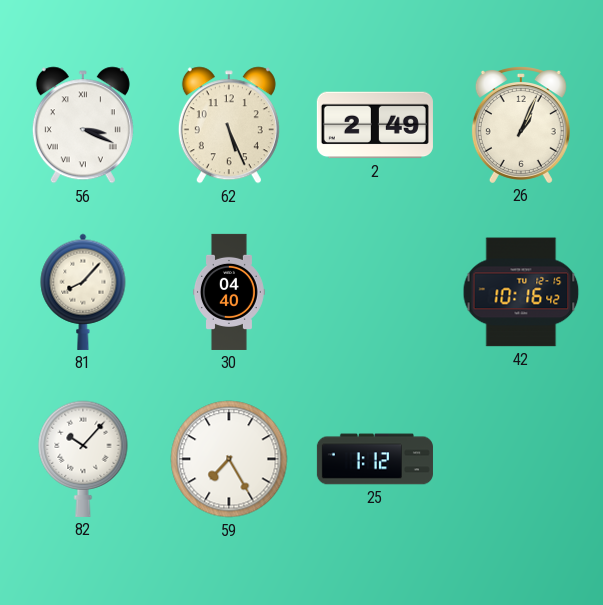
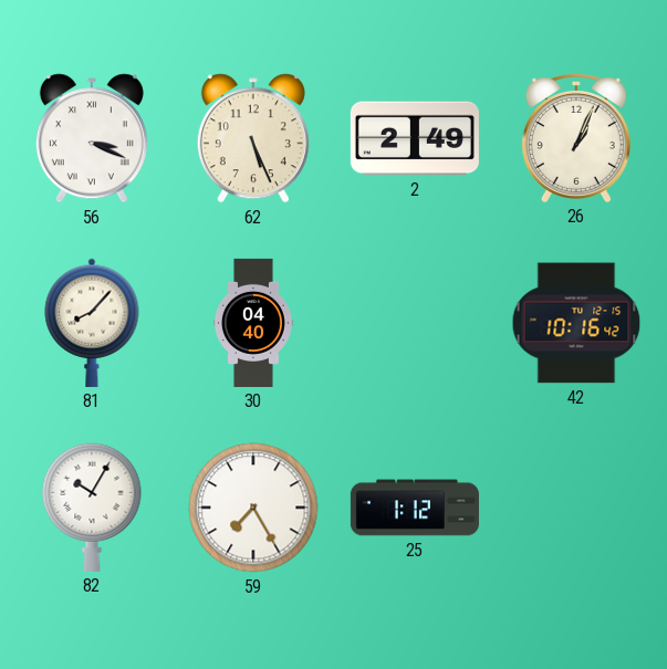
82: 10:07 -> 10:05
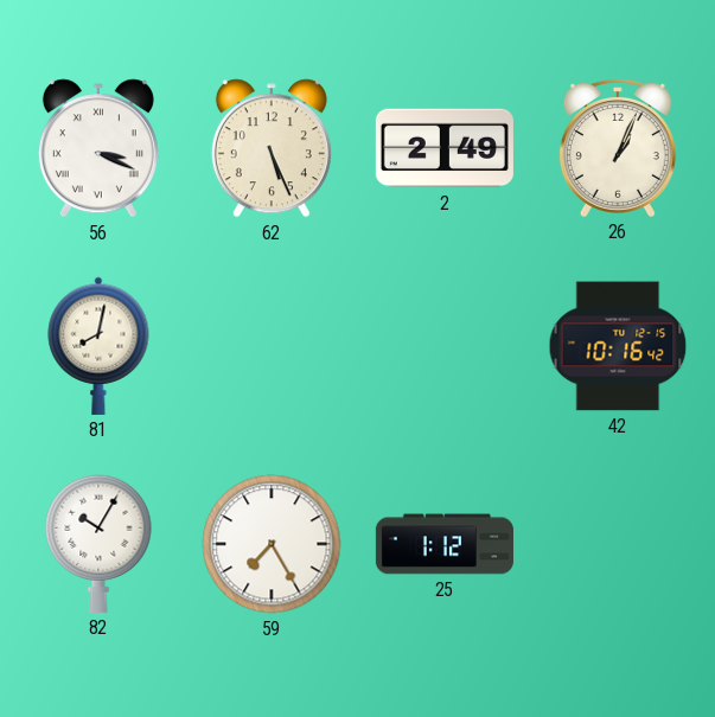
81: 8:07 -> 8:02
30: 04:40 -> none
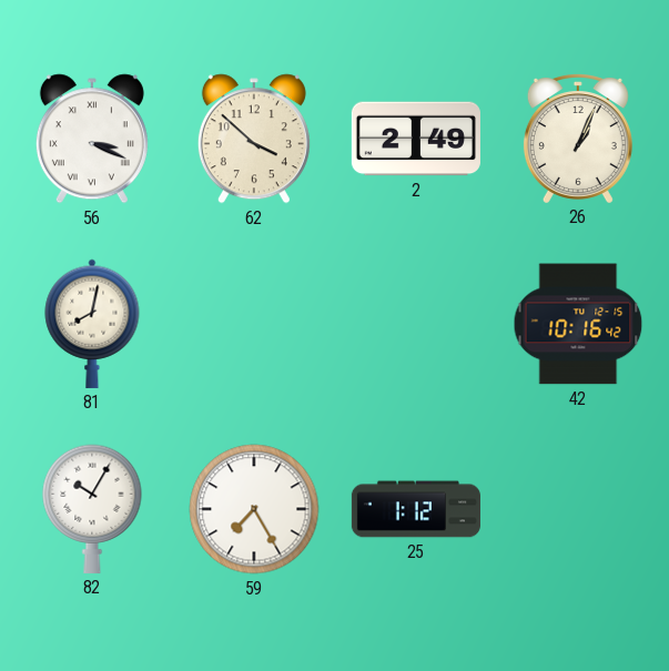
62: 5:26 -> 3:52
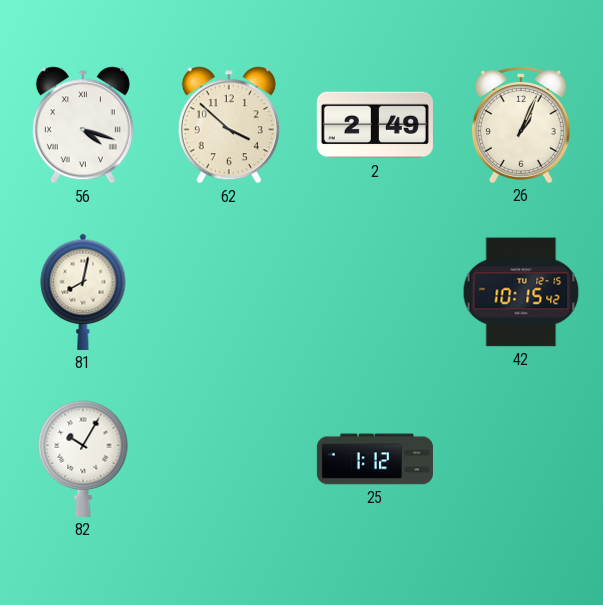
56: 3:19 -> 4:18
42: 10:16 -> 10:15
59: 7:25 -> none
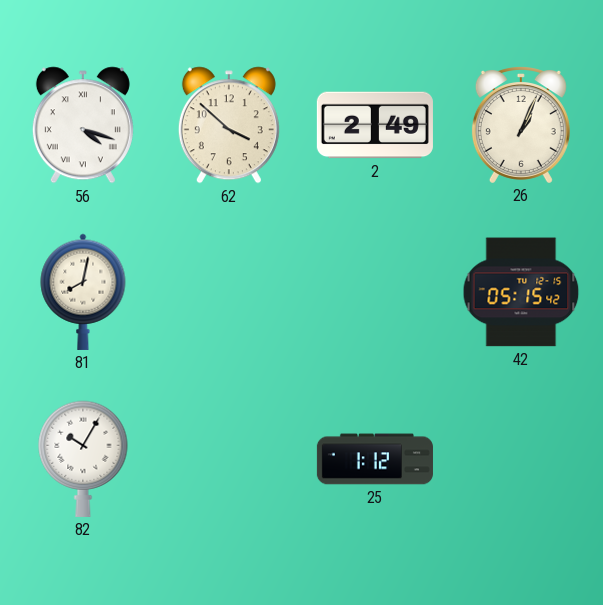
42: 10:15 -> 05:15
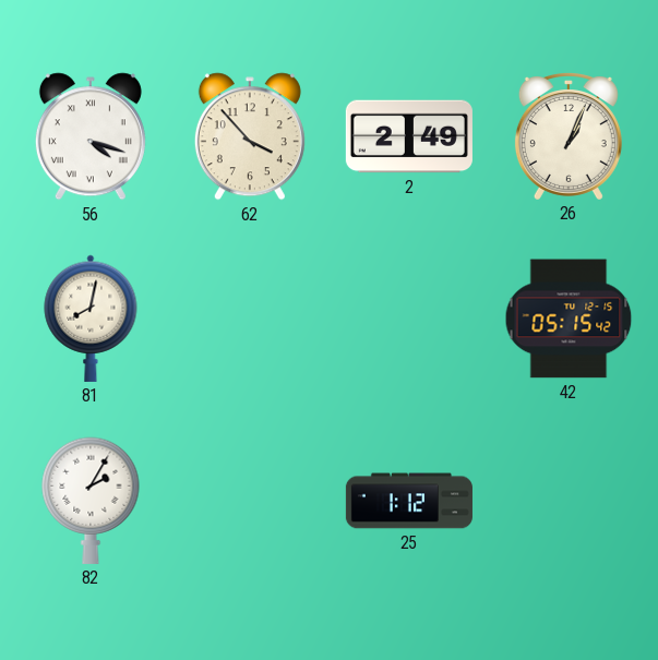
62: 3:52 -> 3:53
82: 10:05 -> 2:05
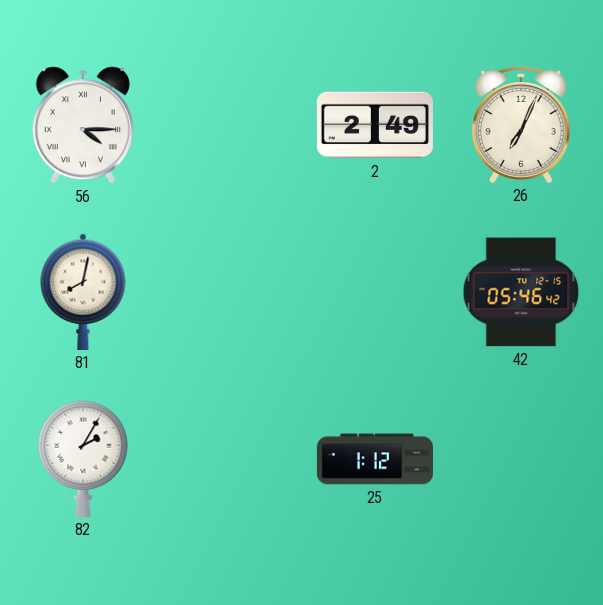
56: 4:18 -> 4:15
62: 3:53 -> none
26: 1:04 -> 7:04
42: 05:15 -> 05:46
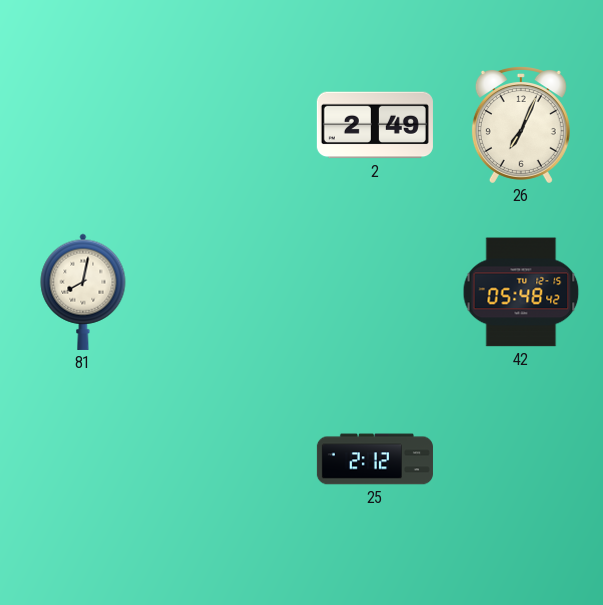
56: 4:15 -> none
42: 05:46 -> 05:48
82: 2:05 -> none
25: 1:12 -> 2:12
